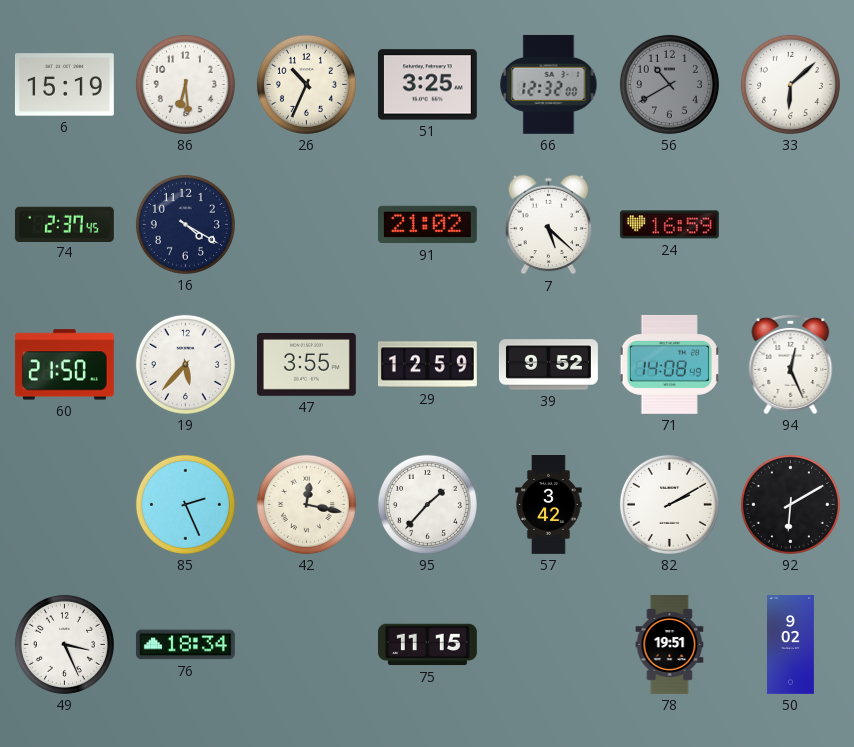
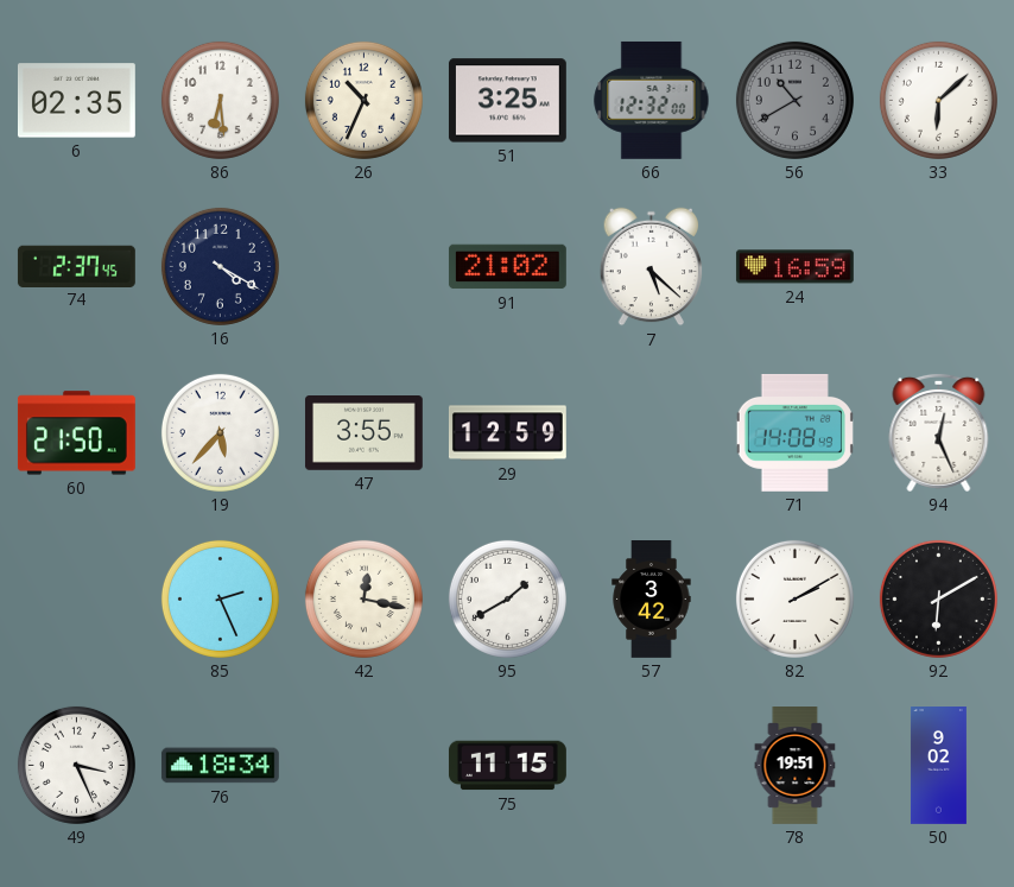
6: 15:19 -> 02:35
39: 9:52 -> none
95: 1:37 -> 1:40
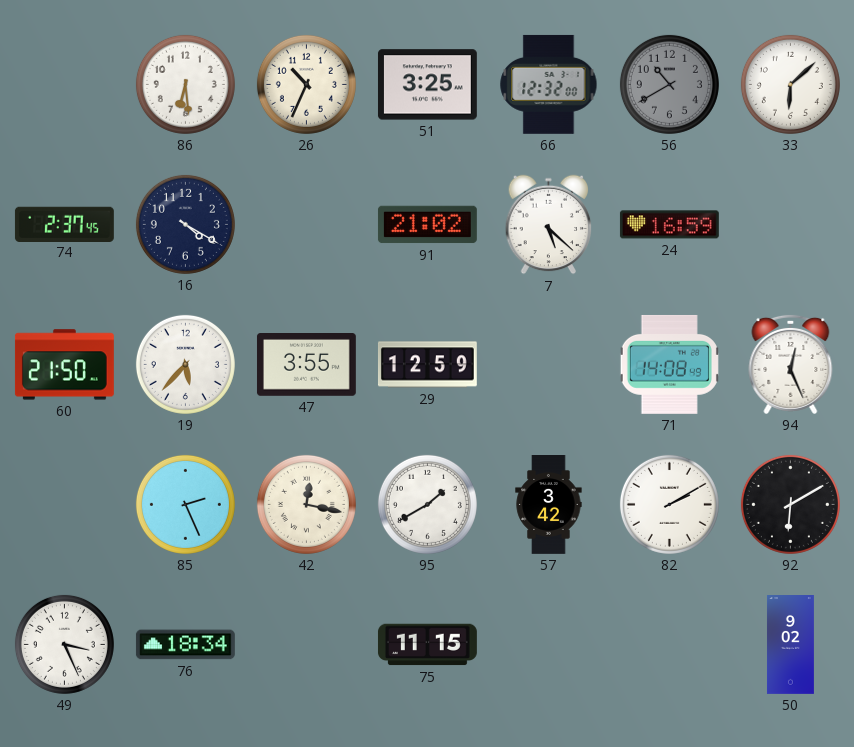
6: 02:35 -> none
78: 19:51 -> none
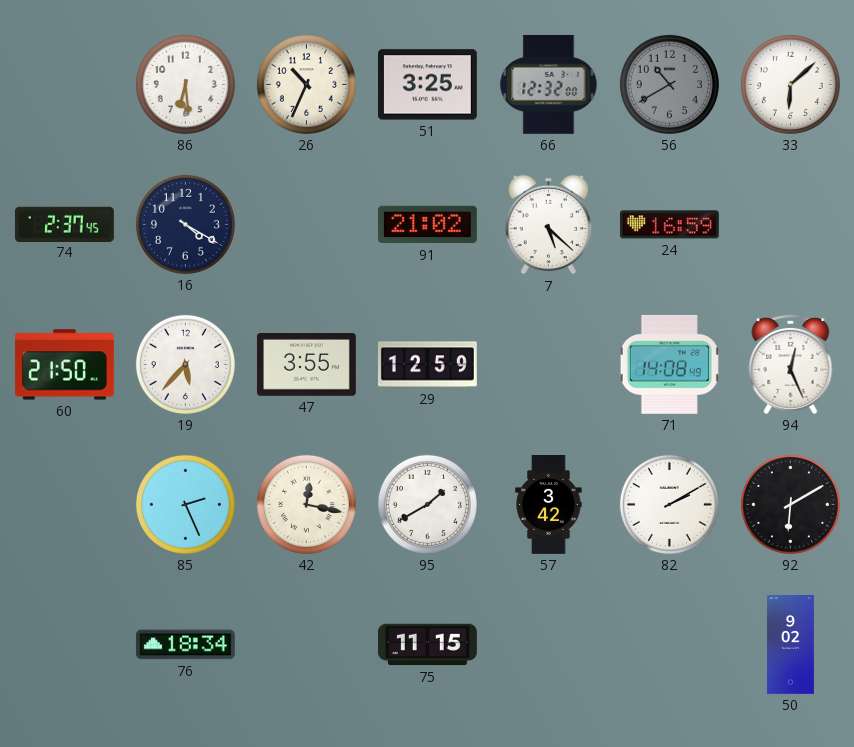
49: 3:26 -> none
